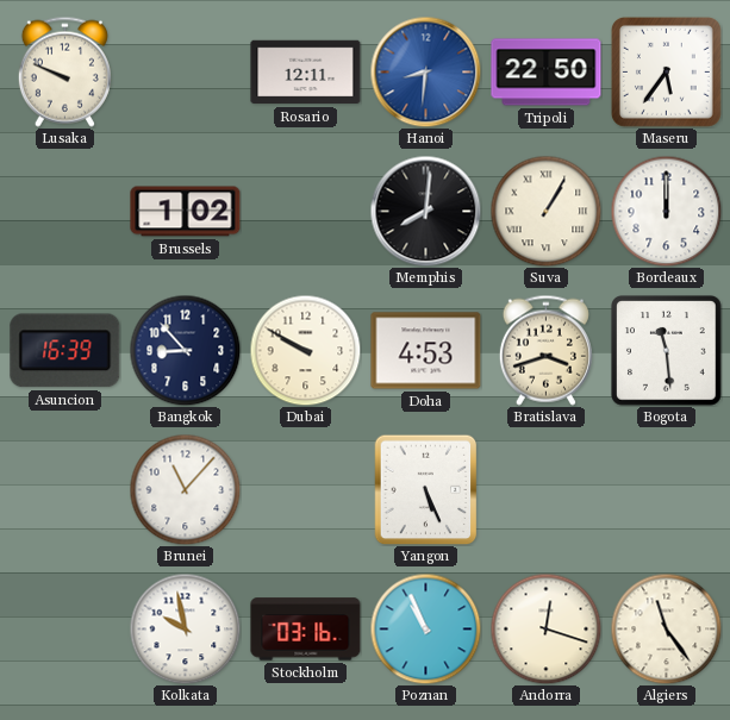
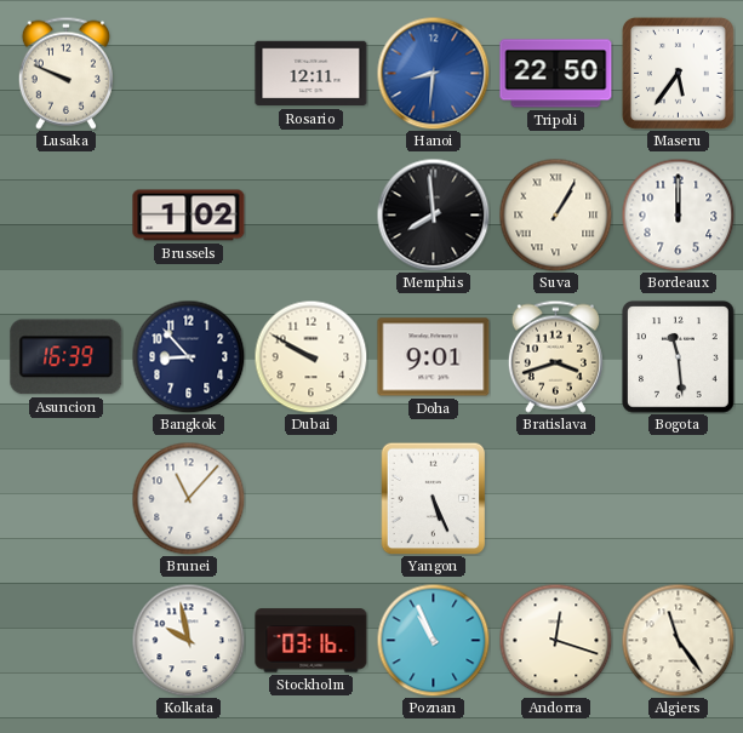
Memphis: 8:01 -> 7:59
Doha: 4:53 -> 9:01
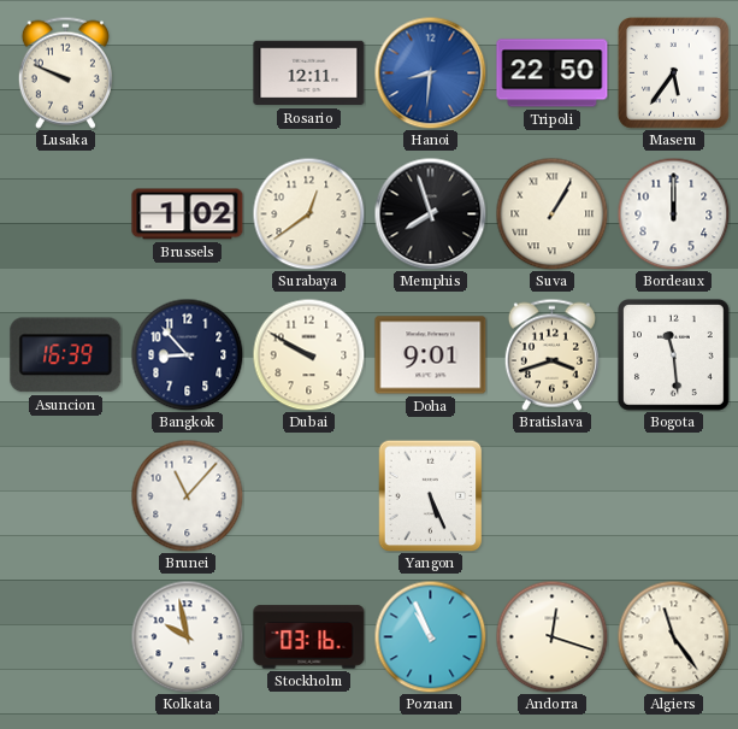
Surabaya: none -> 12:39
Memphis: 7:59 -> 7:57
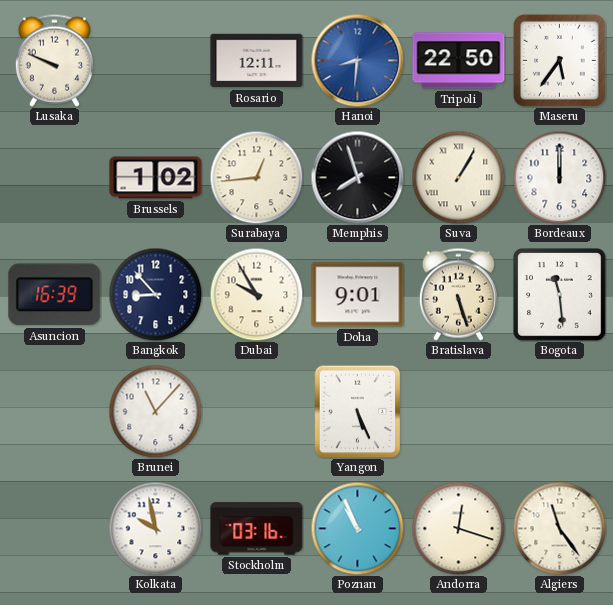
Surabaya: 12:39 -> 12:44
Dubai: 9:50 -> 9:55
Bratislava: 3:42 -> 5:27
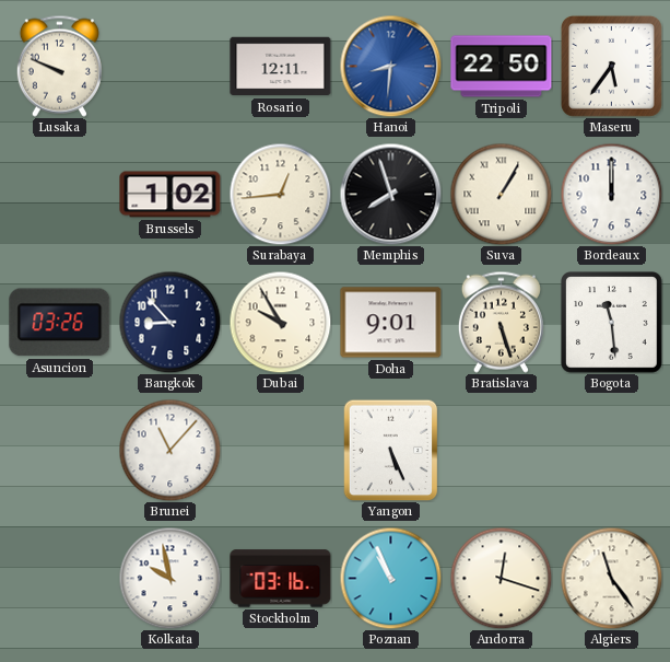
Asuncion: 16:39 -> 03:26
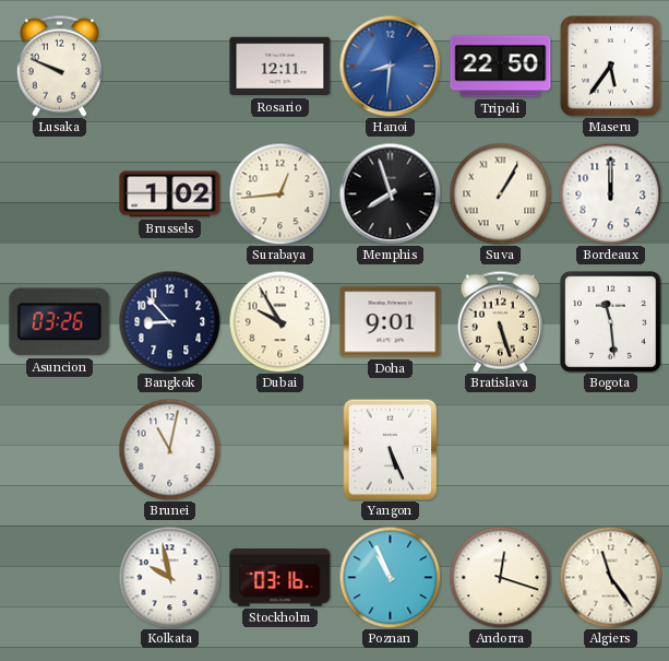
Brunei: 11:07 -> 11:02
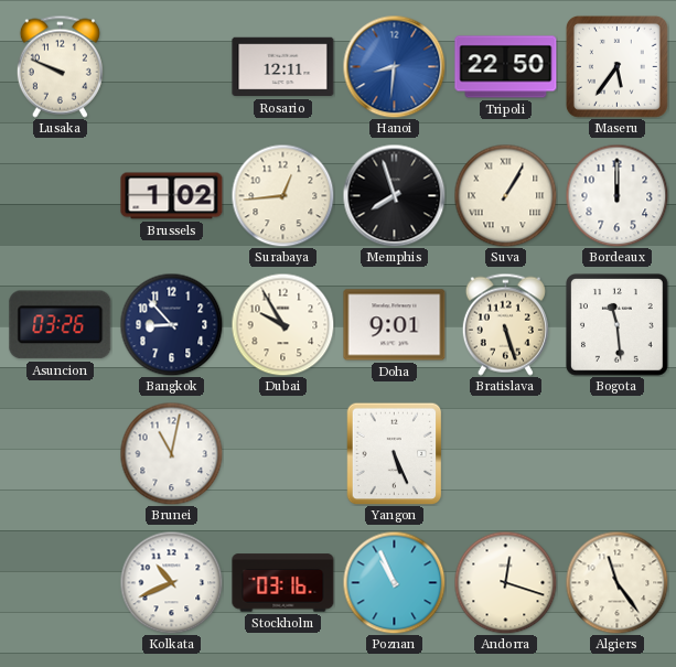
Kolkata: 9:58 -> 10:41
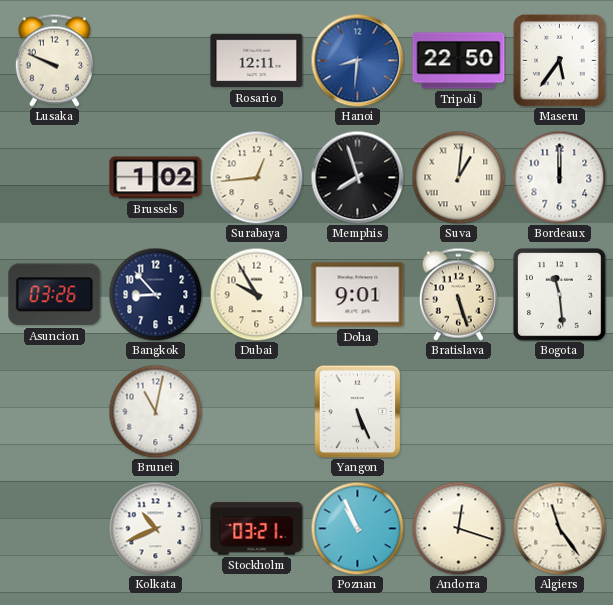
Suva: 1:05 -> 1:01
Stockholm: 03:16 -> 03:21
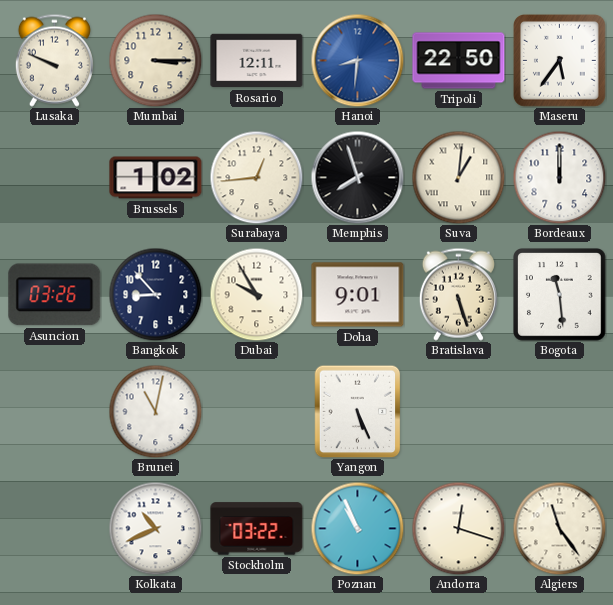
Mumbai: none -> 3:15
Stockholm: 03:21 -> 03:22
